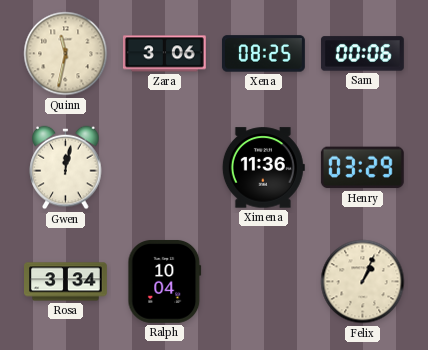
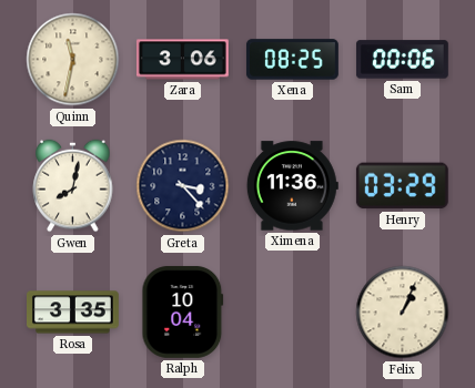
Gwen: 12:02 -> 8:02
Greta: none -> 3:23
Rosa: 3:34 -> 3:35
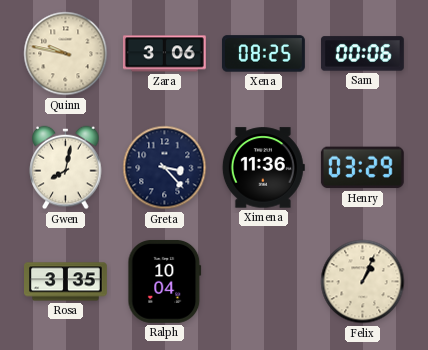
Quinn: 11:32 -> 9:47
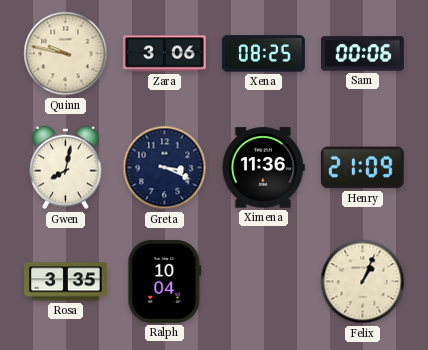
Greta: 3:23 -> 3:19
Henry: 03:29 -> 21:09
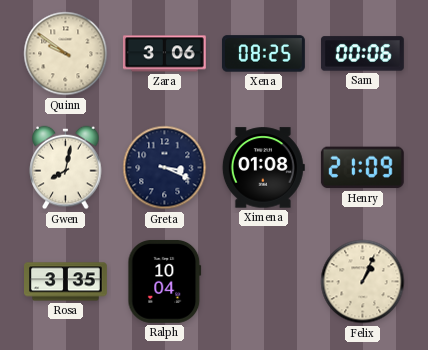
Quinn: 9:47 -> 9:51
Ximena: 11:36 -> 01:08
